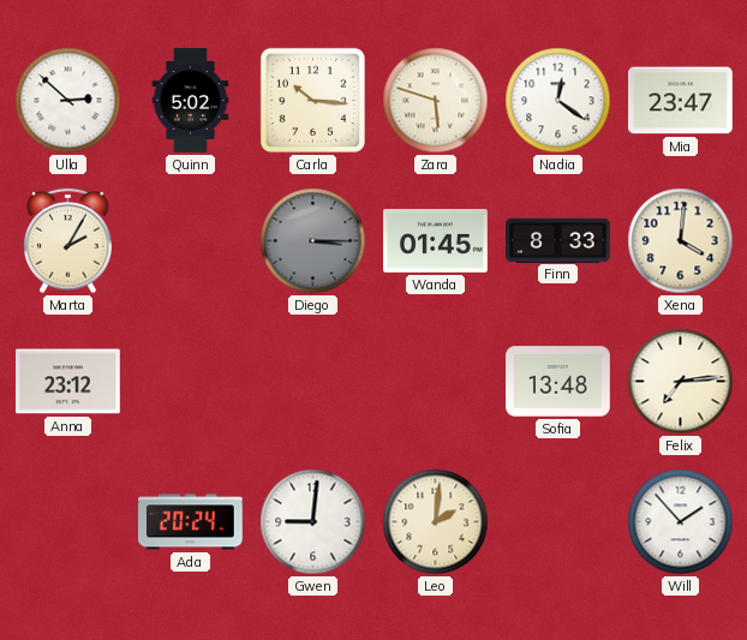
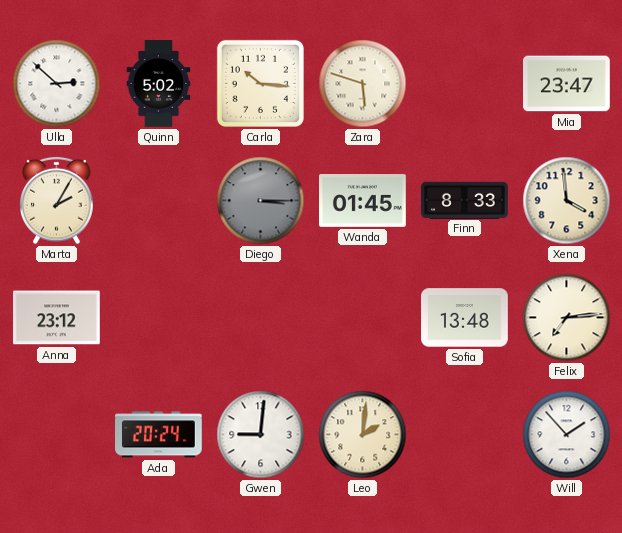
Nadia: 12:21 -> none
Xena: 4:01 -> 3:59
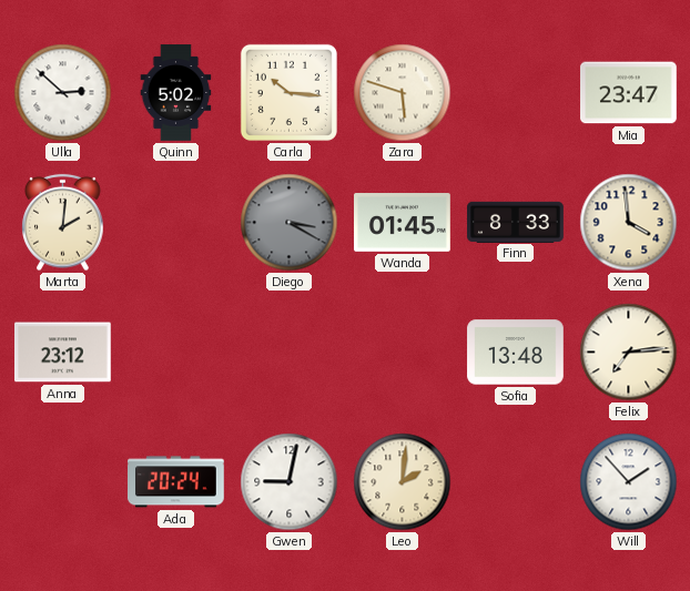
Marta: 2:05 -> 2:01
Diego: 3:15 -> 3:20
Gwen: 9:01 -> 9:02
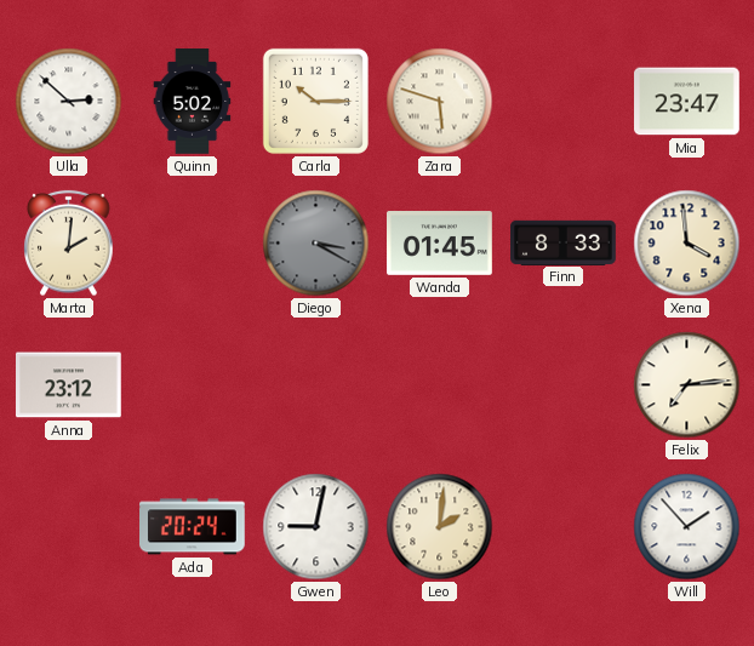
Carla: 10:16 -> 10:15
Sofia: 13:48 -> none
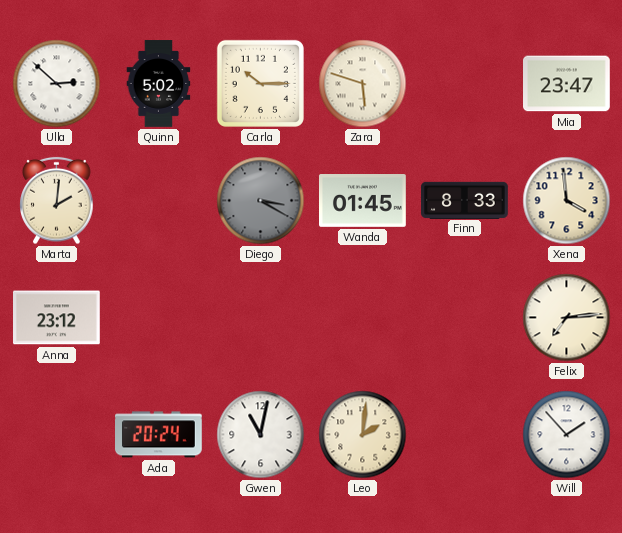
Gwen: 9:02 -> 11:02
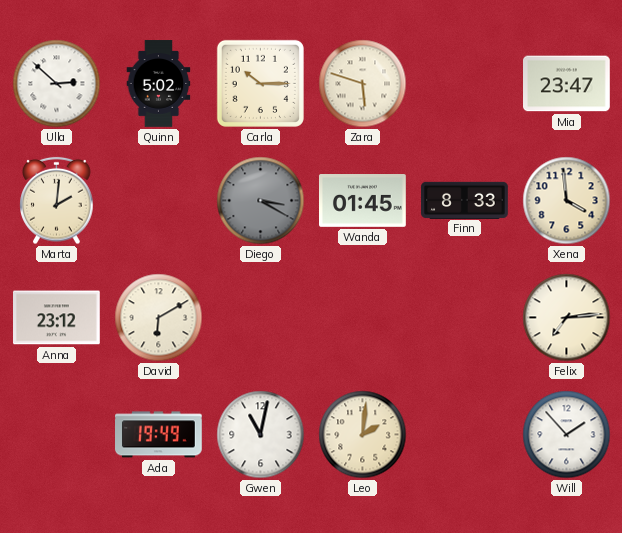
David: none -> 6:10
Ada: 20:24 -> 19:49
